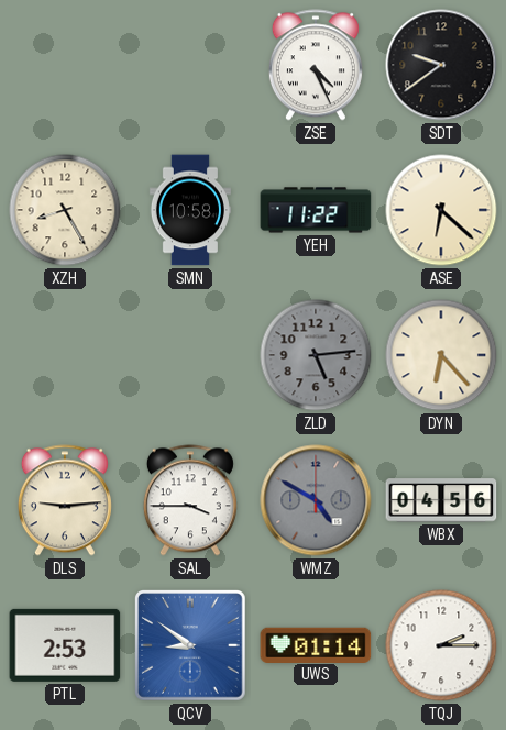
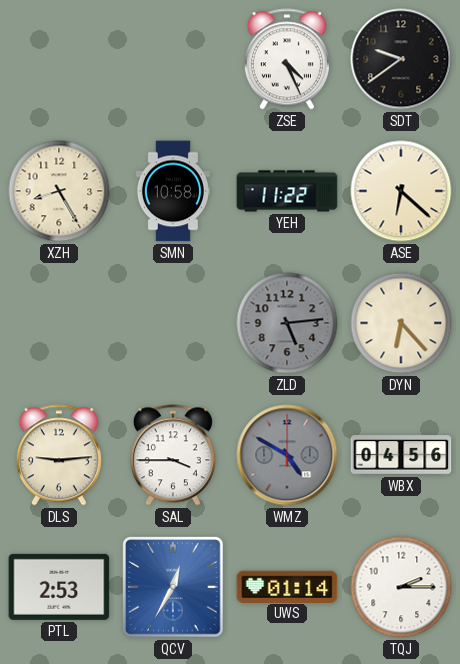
QCV: 8:51 -> 12:35
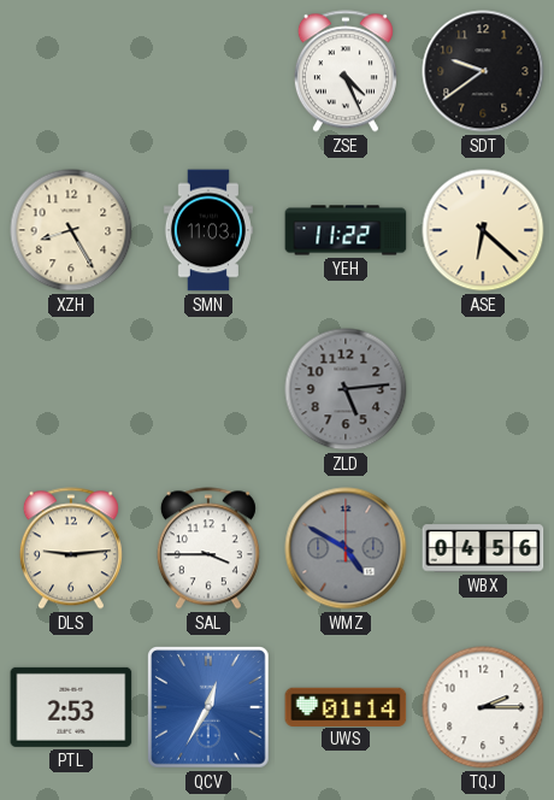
SMN: 10:58 -> 11:03
DYN: 6:23 -> none
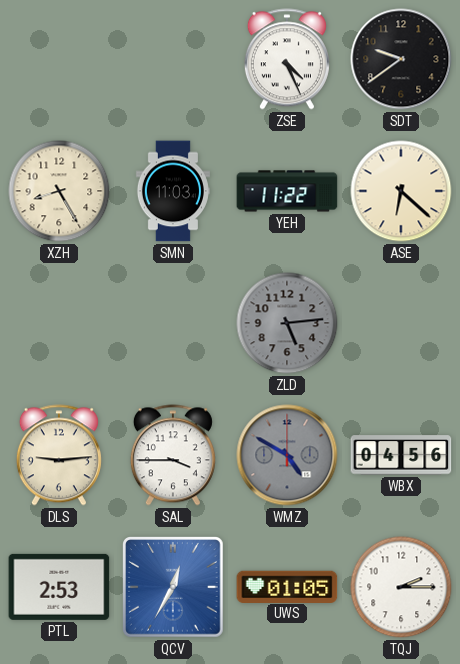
UWS: 01:14 -> 01:05
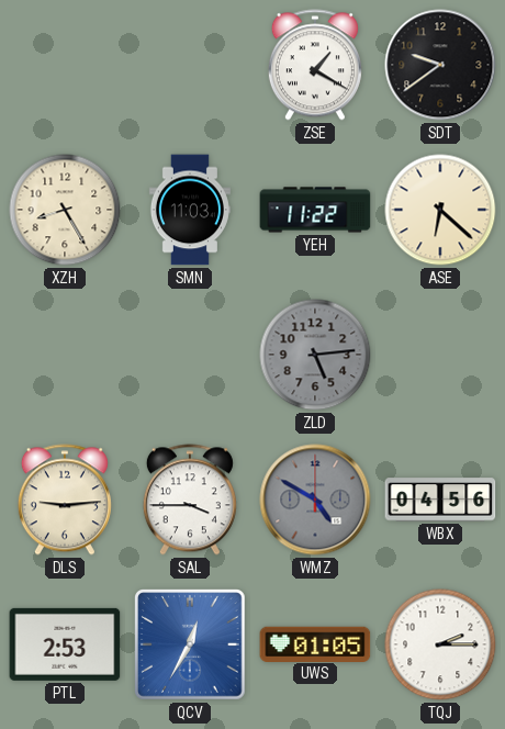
ZSE: 4:26 -> 1:20
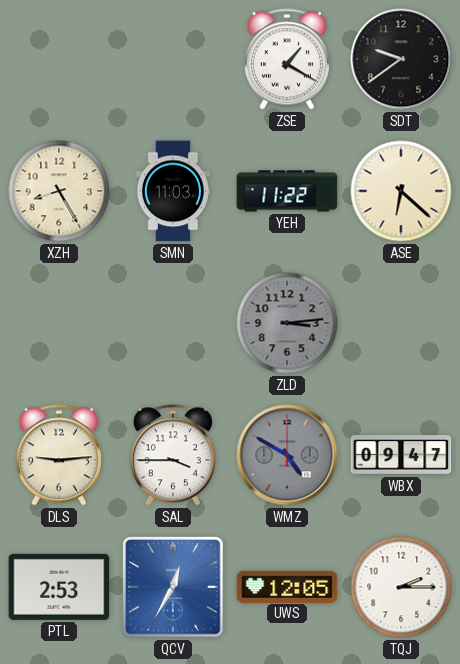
ZLD: 5:14 -> 3:14
WBX: 04:56 -> 09:47
UWS: 01:05 -> 12:05
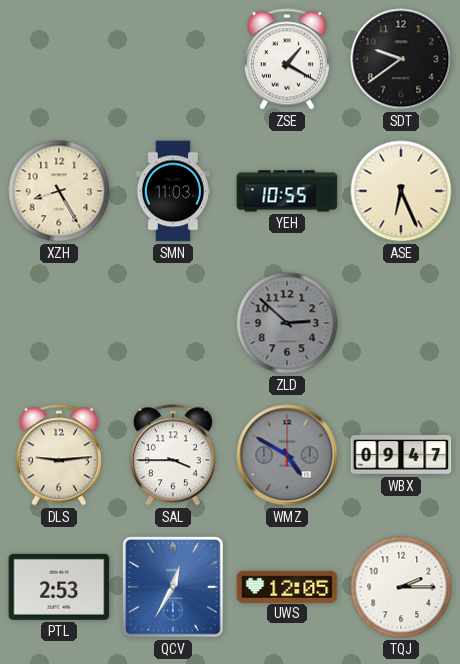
YEH: 11:22 -> 10:55
ASE: 6:22 -> 6:26
ZLD: 3:14 -> 2:52
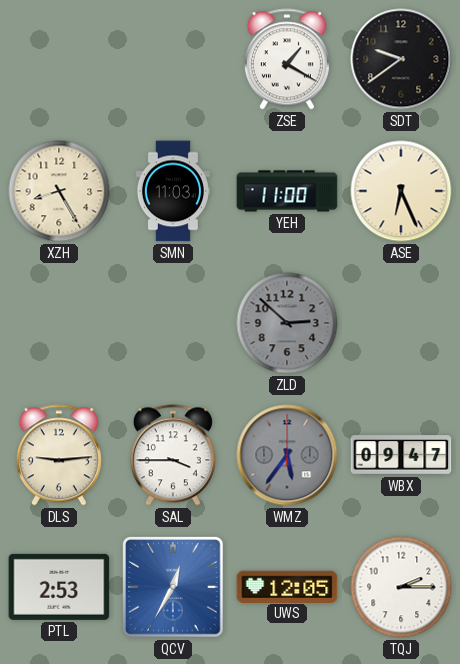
YEH: 10:55 -> 11:00
WMZ: 4:50 -> 5:36
